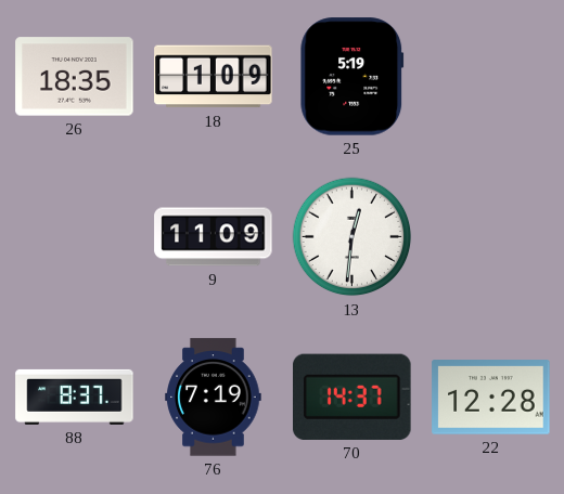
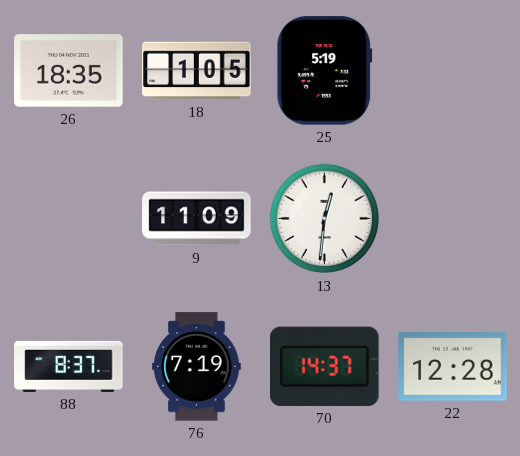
18: 1:09 -> 1:05
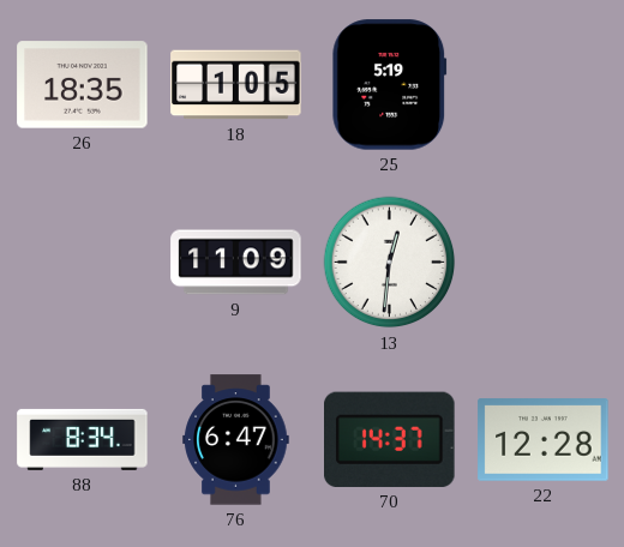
88: 8:37 -> 8:34
76: 7:19 -> 6:47
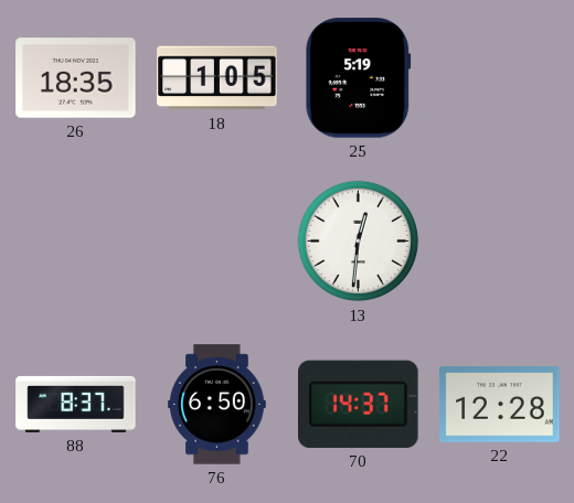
9: 11:09 -> none
88: 8:34 -> 8:37
76: 6:47 -> 6:50
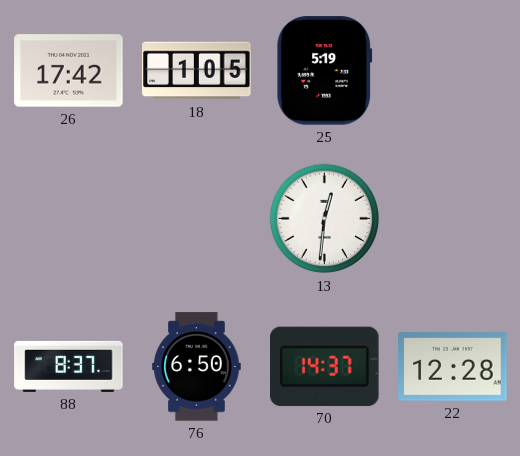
26: 18:35 -> 17:42
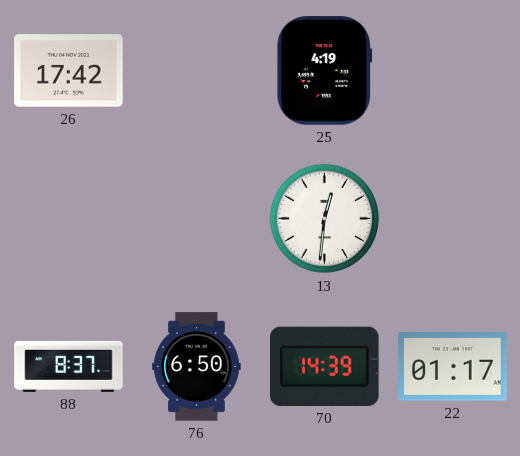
18: 1:05 -> none
25: 5:19 -> 4:19
70: 14:37 -> 14:39
22: 12:28 -> 01:17
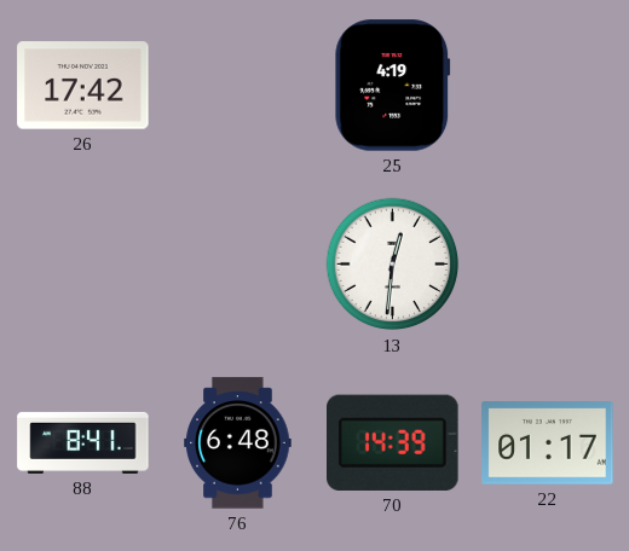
88: 8:37 -> 8:41
76: 6:50 -> 6:48
